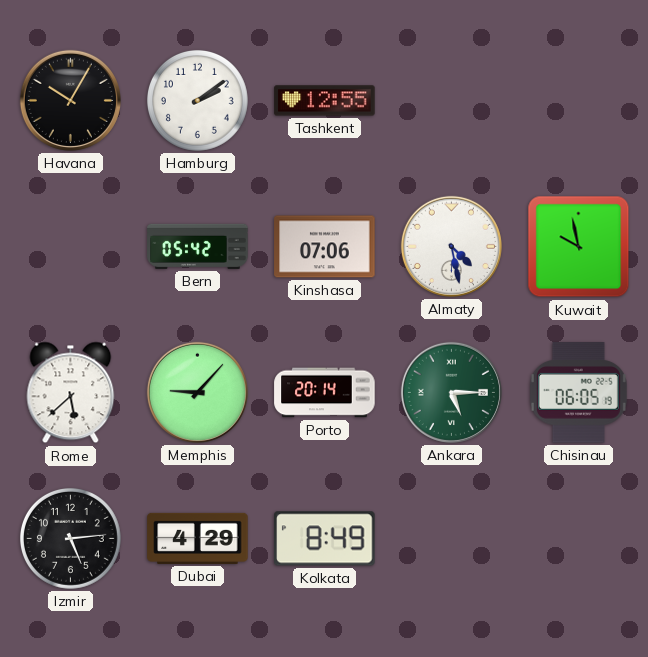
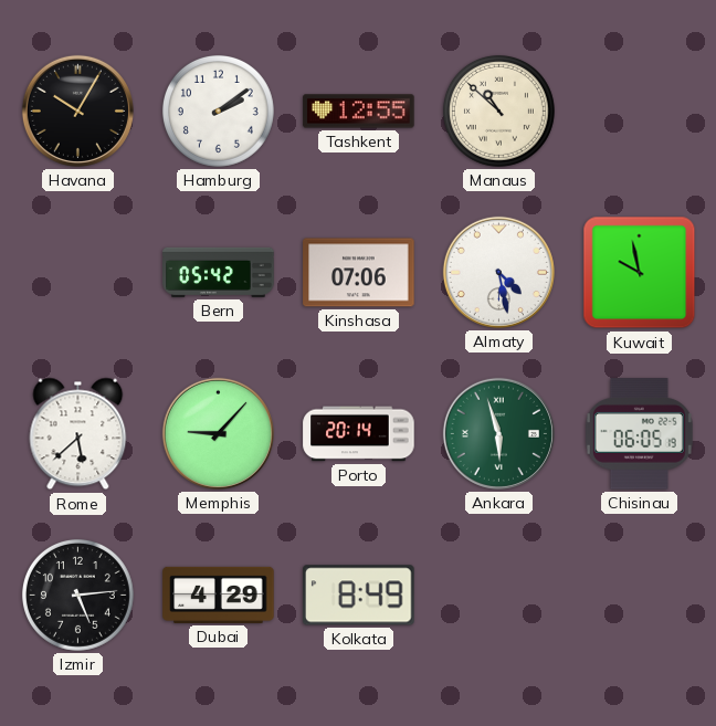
Manaus: none -> 10:52
Ankara: 5:15 -> 5:57
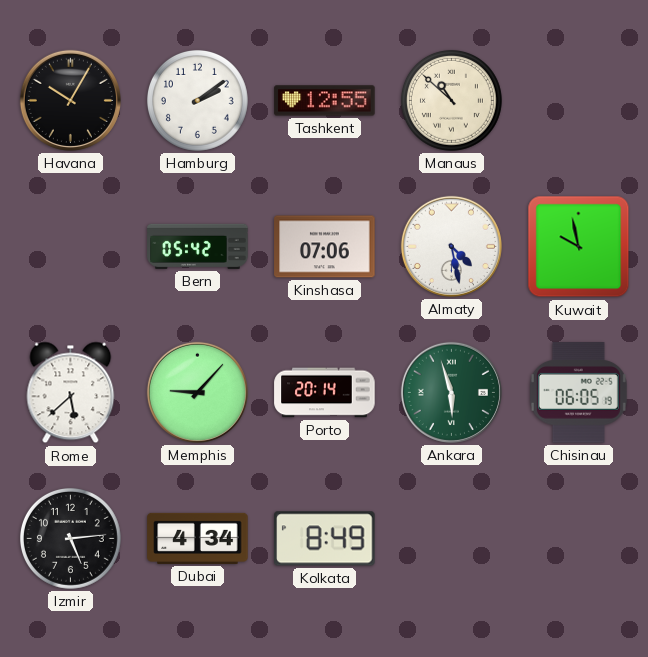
Dubai: 4:29 -> 4:34
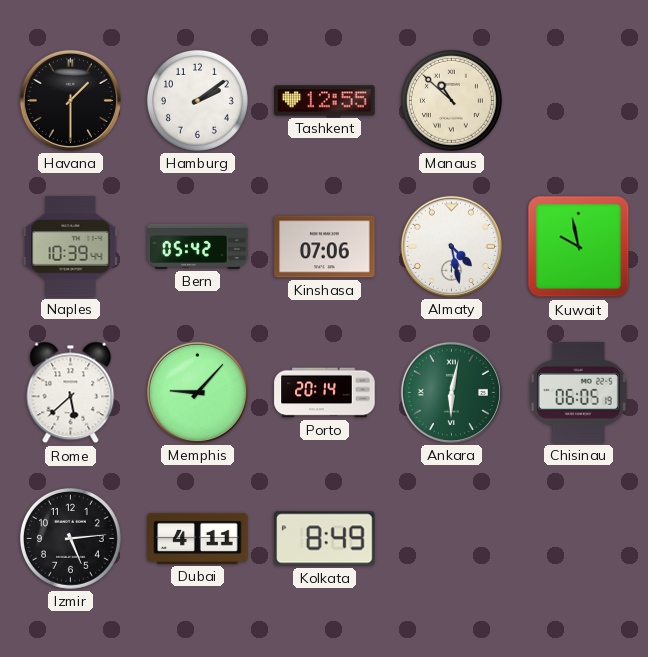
Havana: 10:05 -> 1:30
Naples: none -> 10:39
Ankara: 5:57 -> 6:02
Dubai: 4:34 -> 4:11
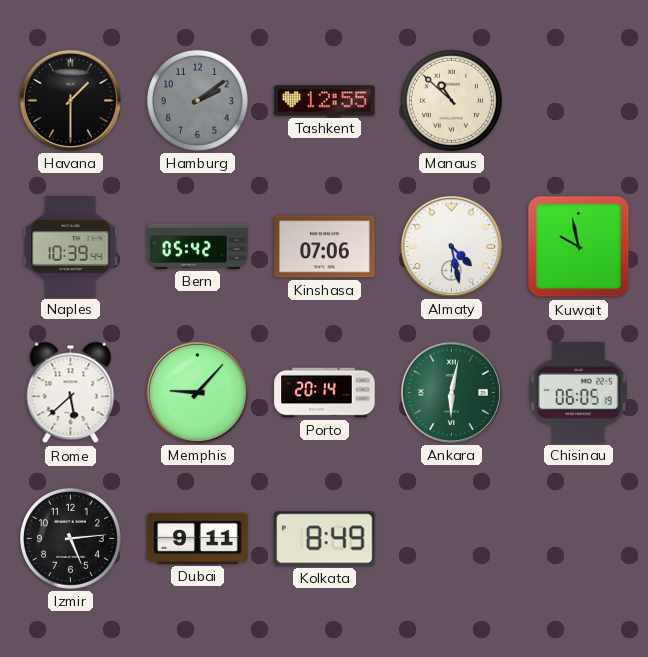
Hamburg dial: white -> grey
Dubai: 4:11 -> 9:11
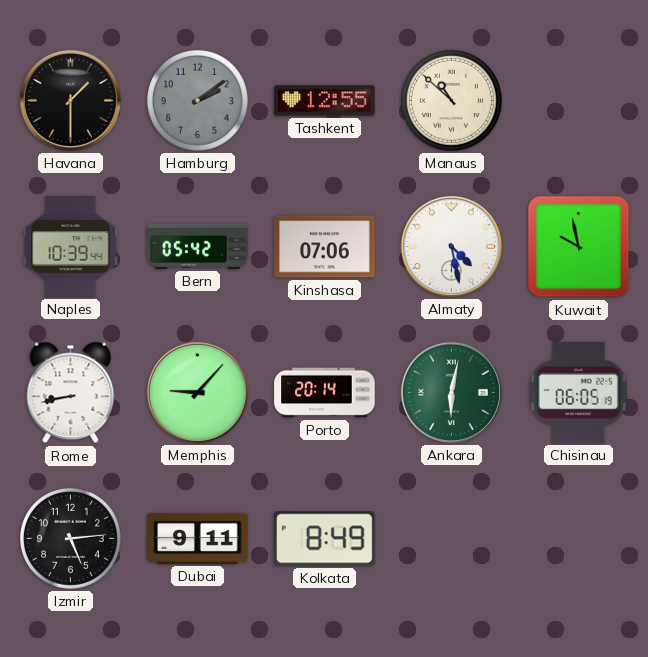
Rome: 5:38 -> 8:43
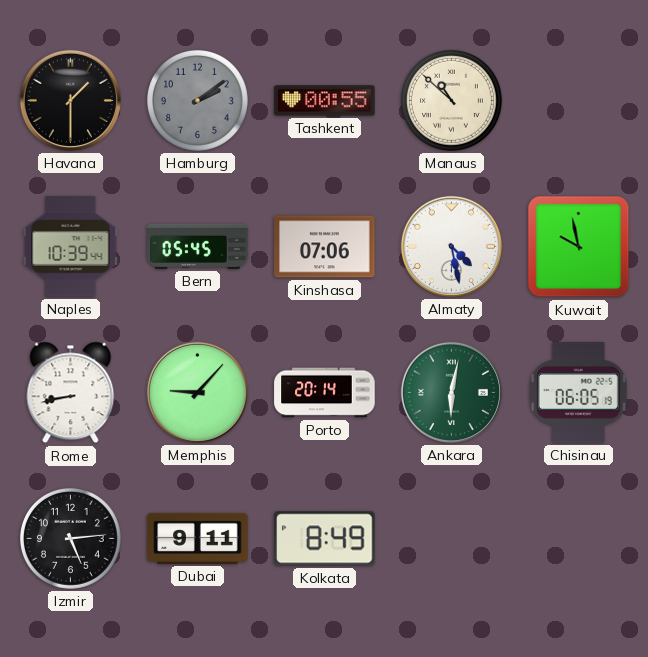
Tashkent: 12:55 -> 00:55
Bern: 05:42 -> 05:45
